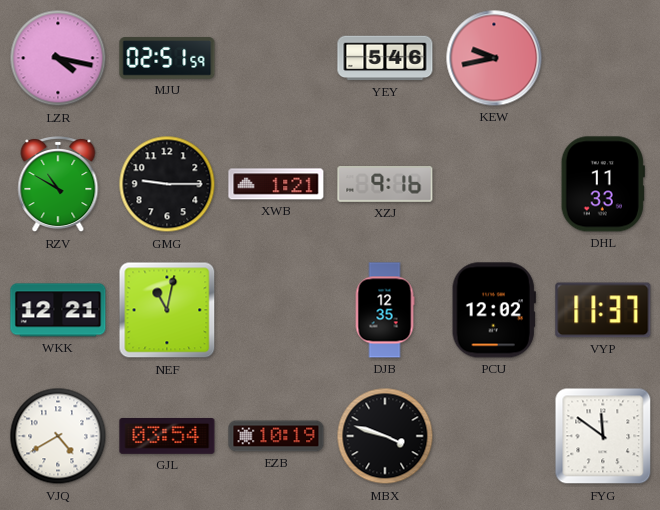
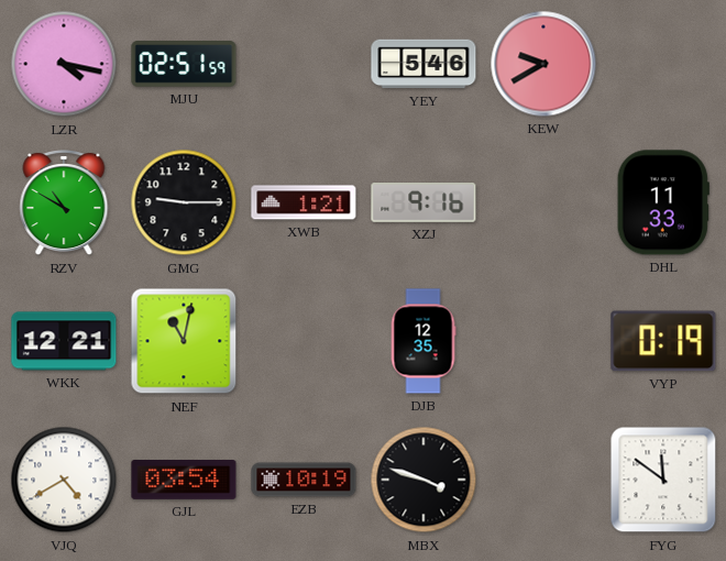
KEW: 9:43 -> 9:40
PCU: 12:02 -> none
VYP: 11:37 -> 0:19
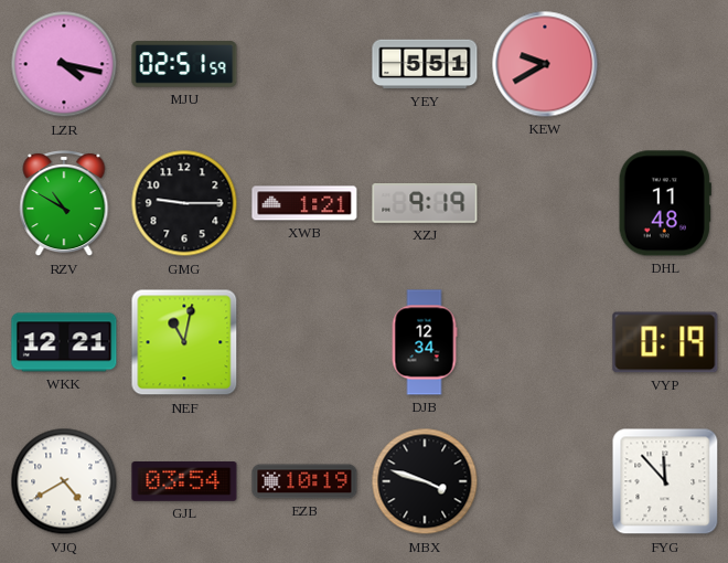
YEY: 5:46 -> 5:51
XZJ: 9:16 -> 9:19
DHL: 11:33 -> 11:48
DJB: 12:35 -> 12:34
FYG: 11:51 -> 11:53
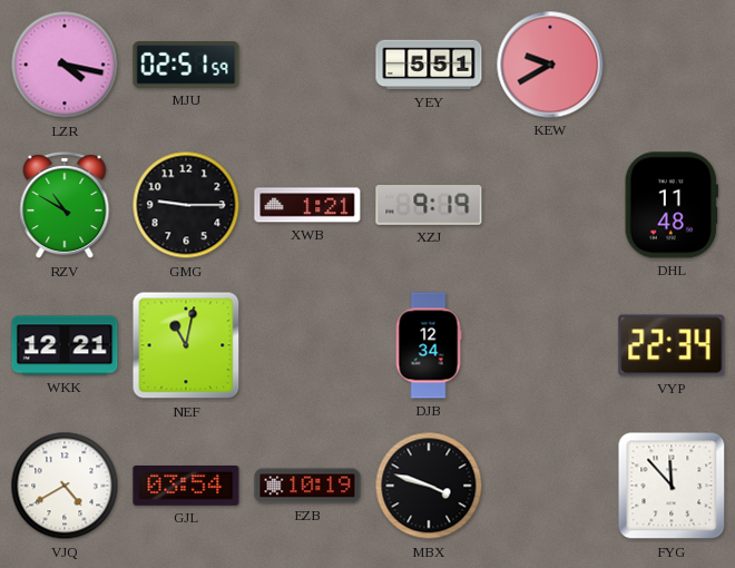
VYP: 0:19 -> 22:34
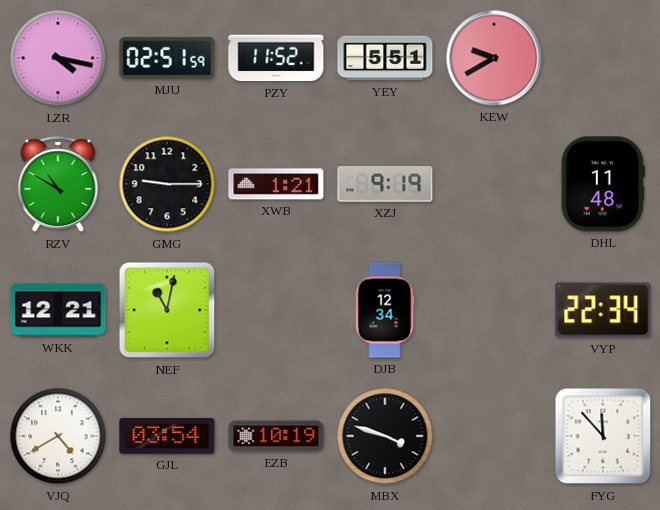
PZY: none -> 11:52
